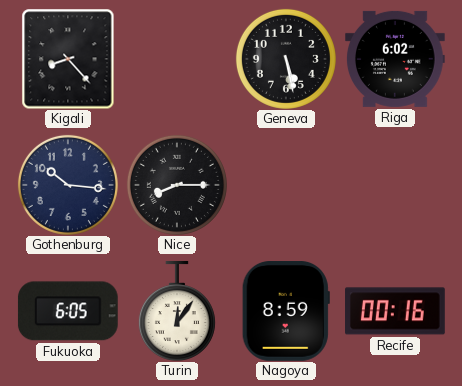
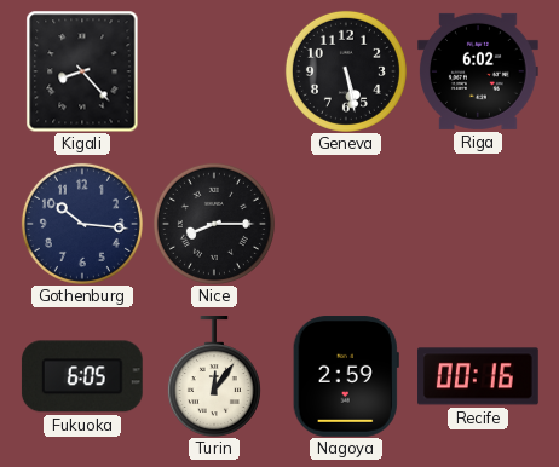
Nagoya: 8:59 -> 2:59
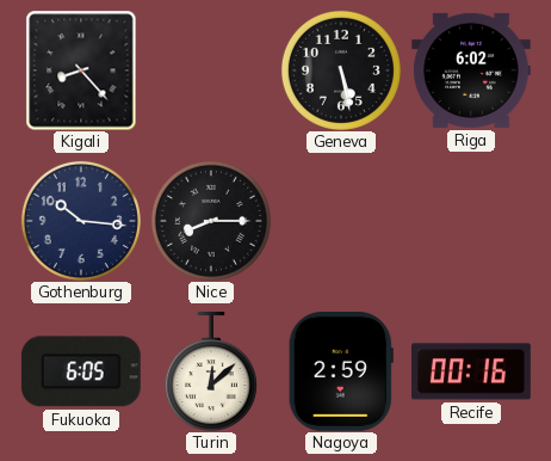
Turin: 12:06 -> 12:08
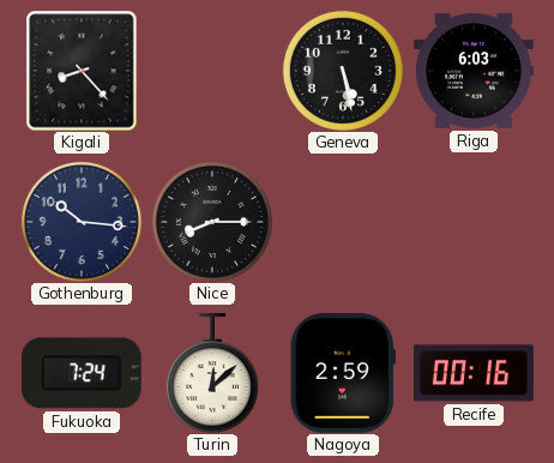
Riga: 6:02 -> 6:03
Fukuoka: 6:05 -> 7:24
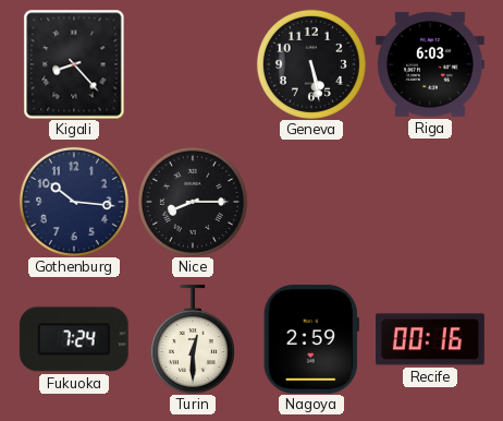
Turin: 12:08 -> 12:30
